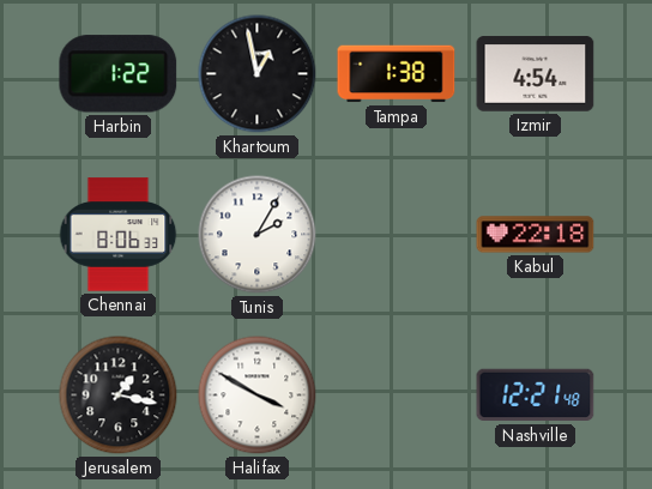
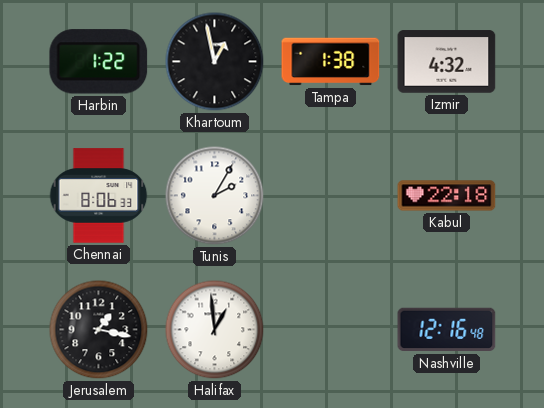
Izmir: 4:54 -> 4:32
Halifax: 3:50 -> 12:59
Nashville: 12:21 -> 12:16
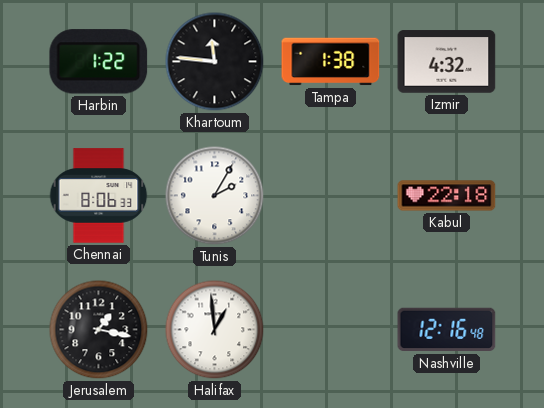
Khartoum: 12:58 -> 11:46
